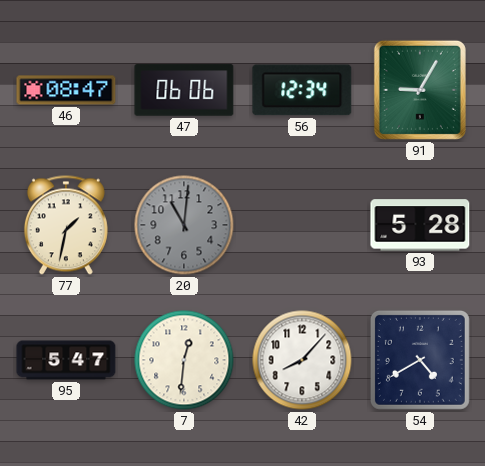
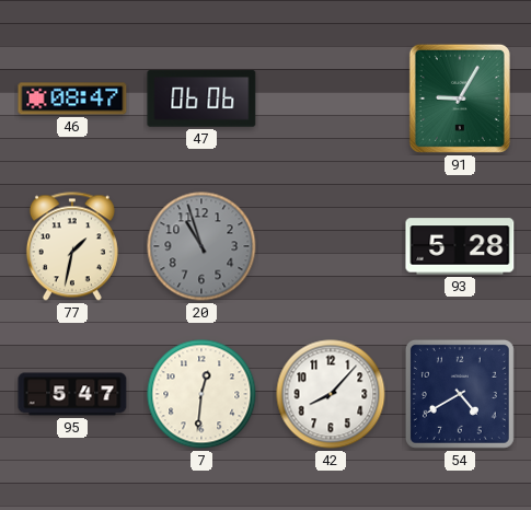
56: 12:34 -> none
20: 11:01 -> 10:57
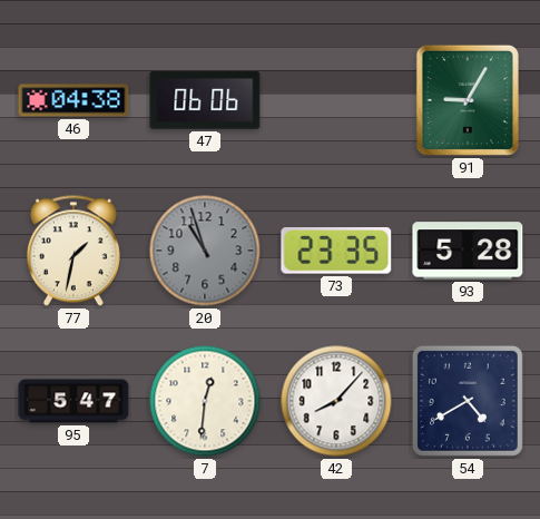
46: 08:47 -> 04:38
73: none -> 23:35
